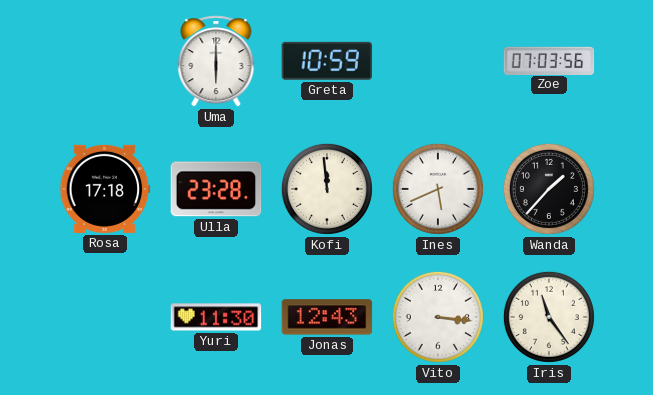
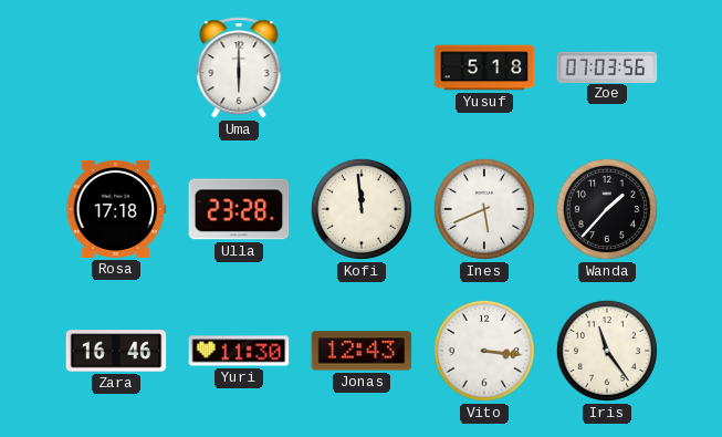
Greta: 10:59 -> none
Yusuf: none -> 5:18
Zara: none -> 16:46
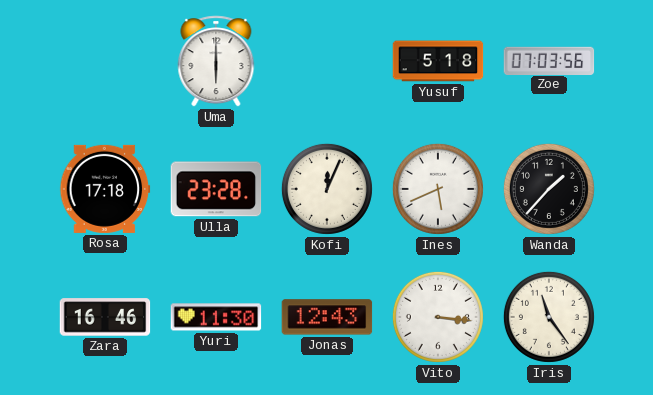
Kofi: 11:59 -> 12:04
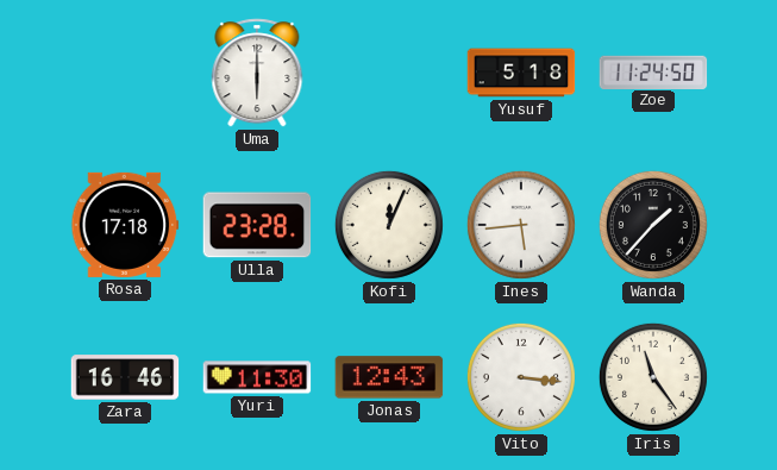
Zoe: 07:03 -> 11:24
Ines: 5:41 -> 5:44
